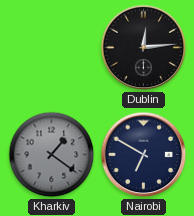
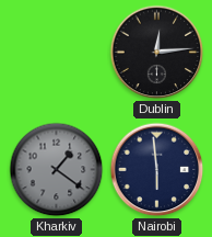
Nairobi: 6:50 -> 5:59
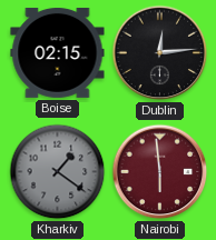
Boise: none -> 02:15
Nairobi dial: navy -> burgundy
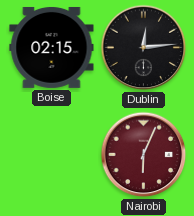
Kharkiv: 1:21 -> none
Nairobi: 5:59 -> 6:04
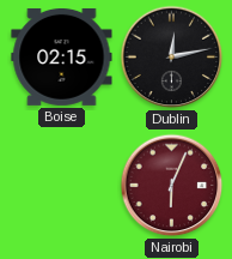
Dublin: 12:14 -> 12:13
